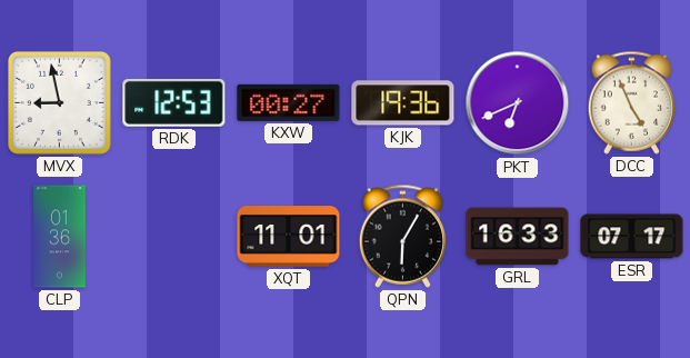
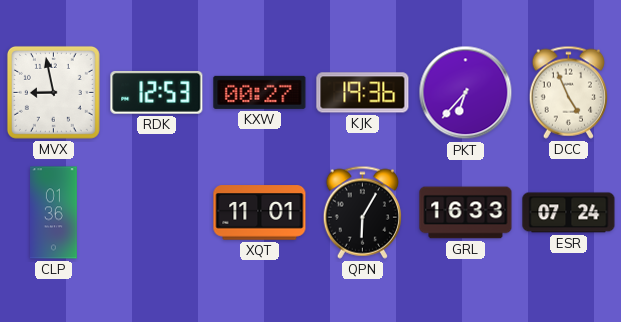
PKT: 6:41 -> 6:37
ESR: 07:17 -> 07:24
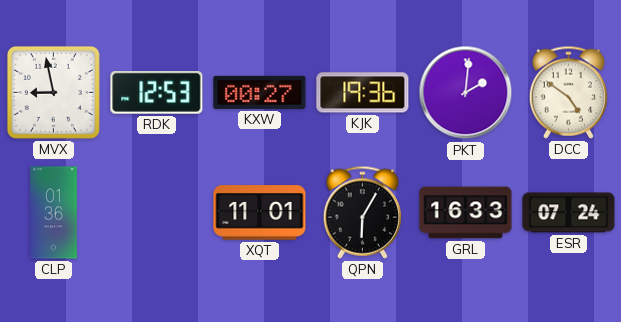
PKT: 6:37 -> 2:01
DCC: 4:56 -> 4:51
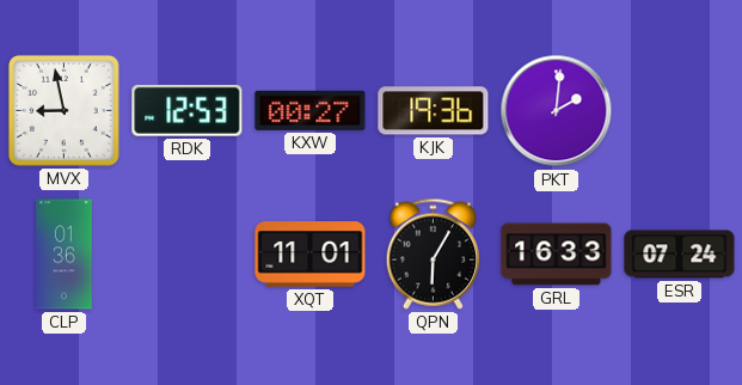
DCC: 4:51 -> none
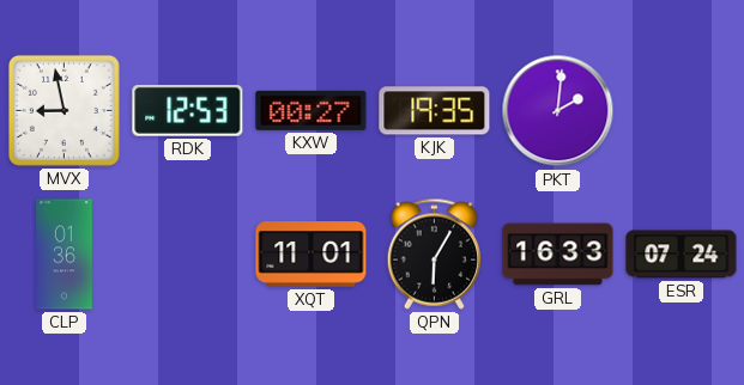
KJK: 19:36 -> 19:35
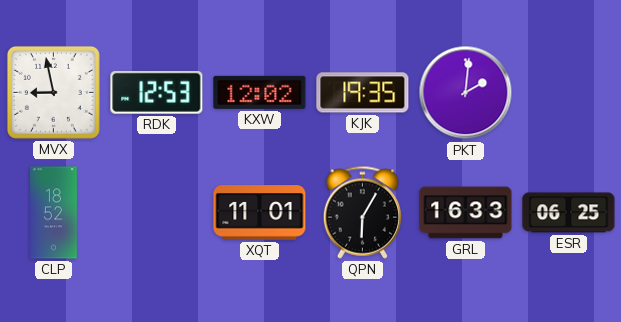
KXW: 00:27 -> 12:02
CLP: 01:36 -> 18:52
ESR: 07:24 -> 06:25
